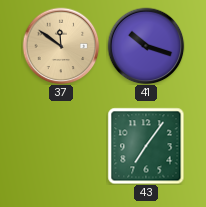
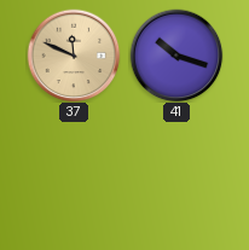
37: 11:51 -> 11:49
43: 7:06 -> none
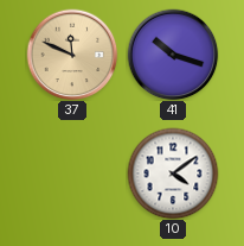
10: none -> 4:09
